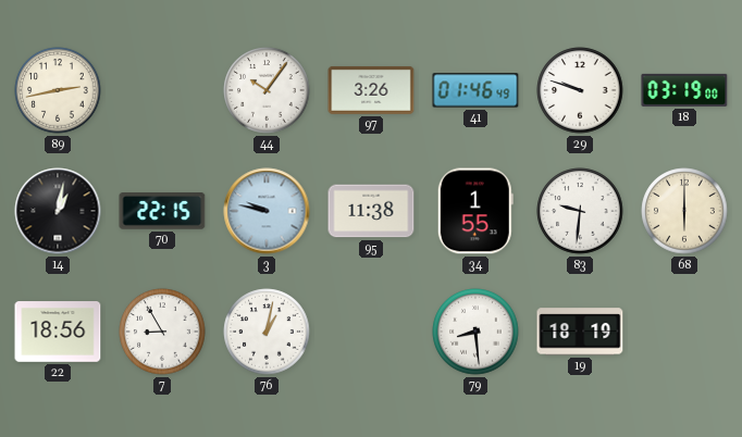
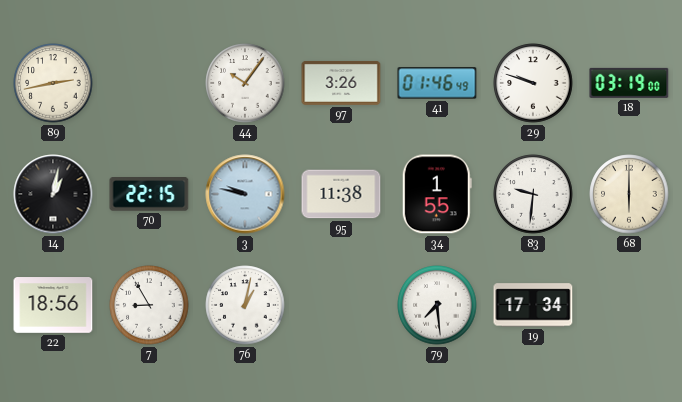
79: 8:29 -> 7:29
19: 18:19 -> 17:34
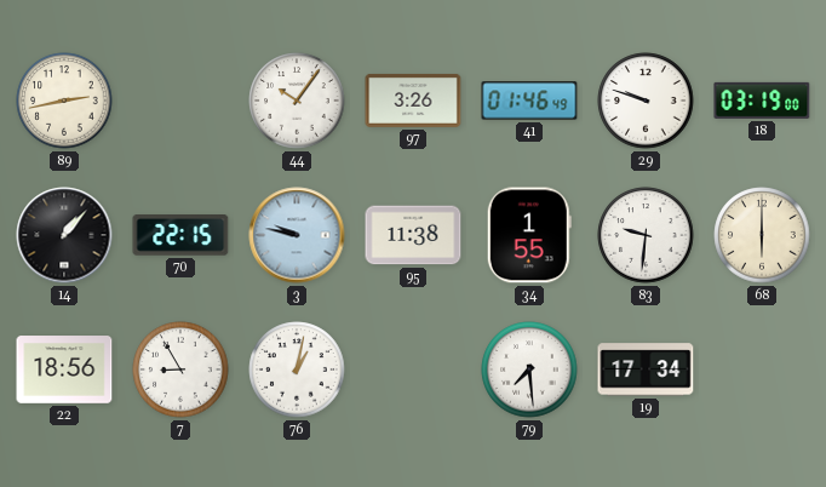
14: 1:02 -> 1:07
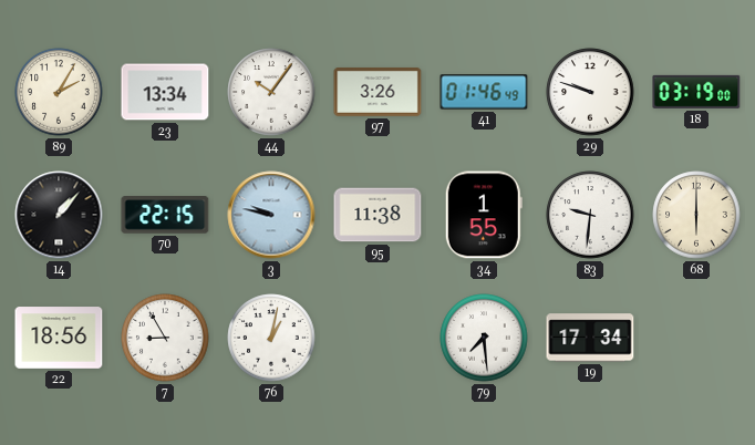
89: 2:43 -> 2:05
23: none -> 13:34
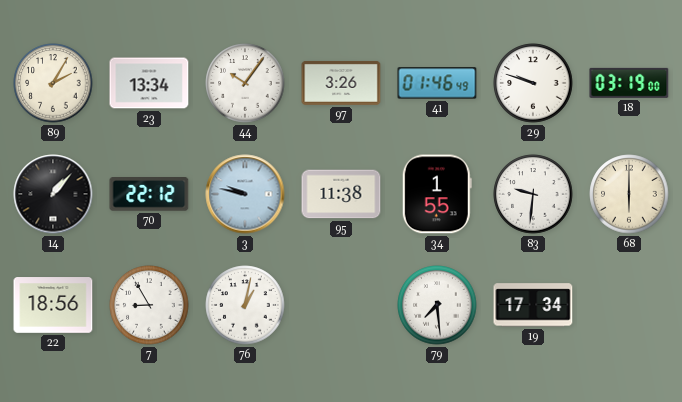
70: 22:15 -> 22:12
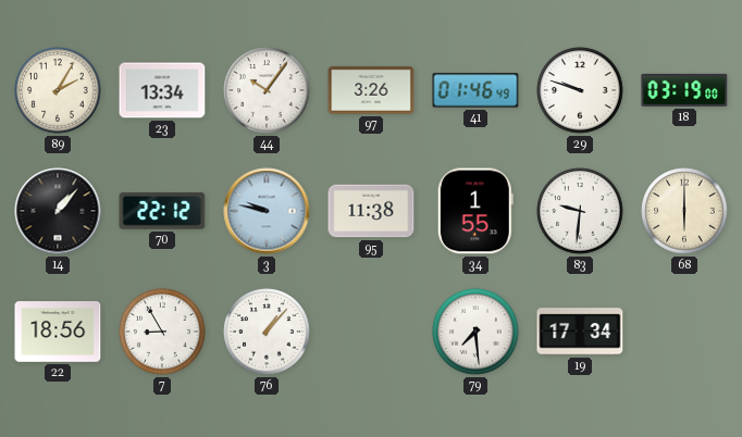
76: 1:02 -> 1:07
